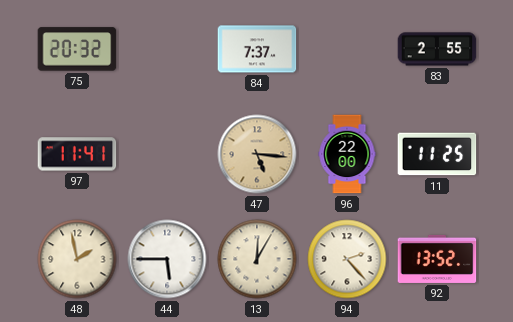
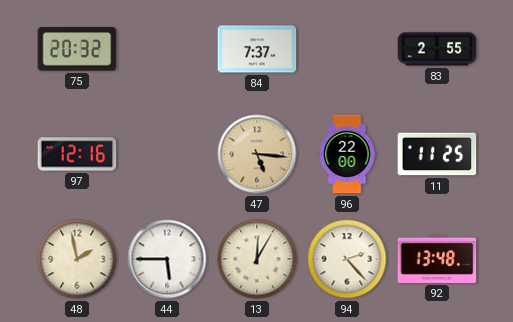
97: 11:41 -> 12:16
92: 13:52 -> 13:48
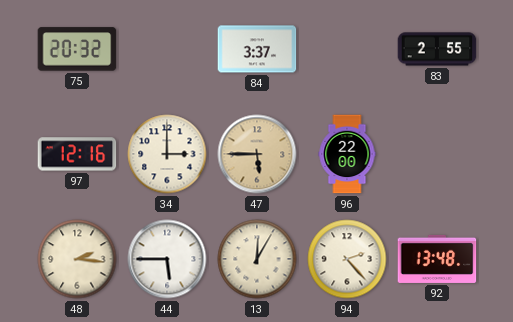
84: 7:37 -> 3:37
34: none -> 3:00
47: 5:16 -> 5:45
11: 11:25 -> none
48: 1:58 -> 2:16
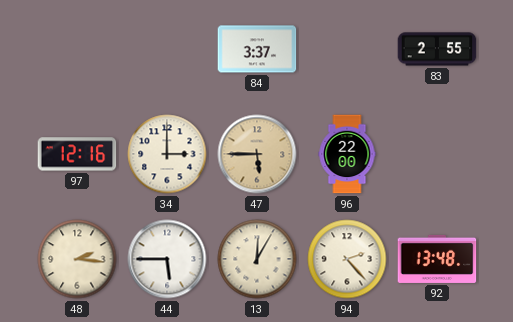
75: 20:32 -> none
